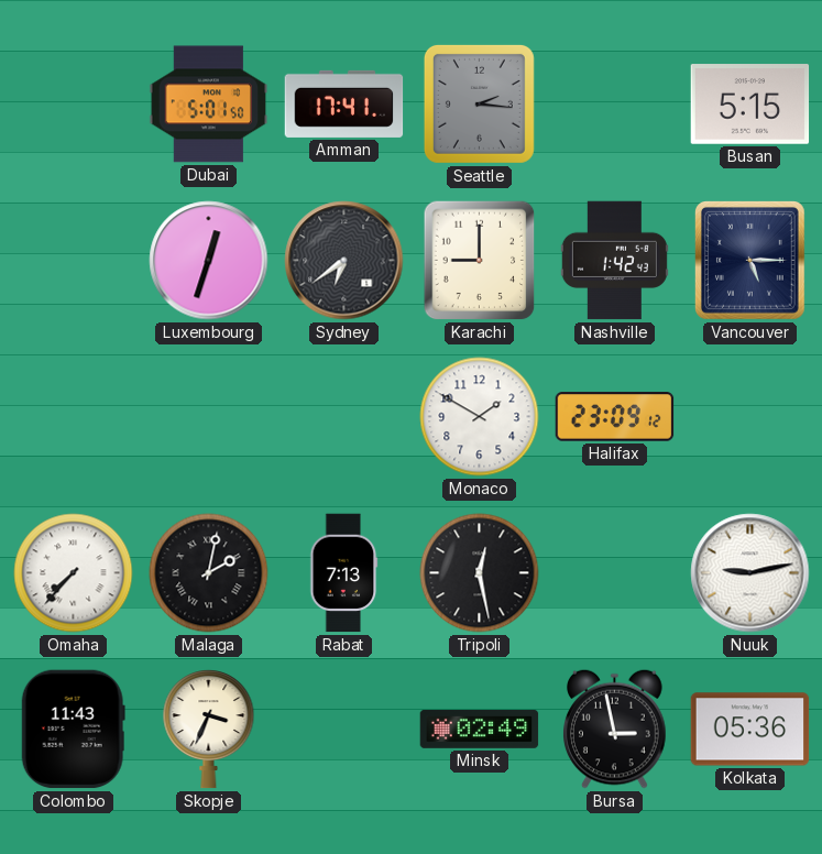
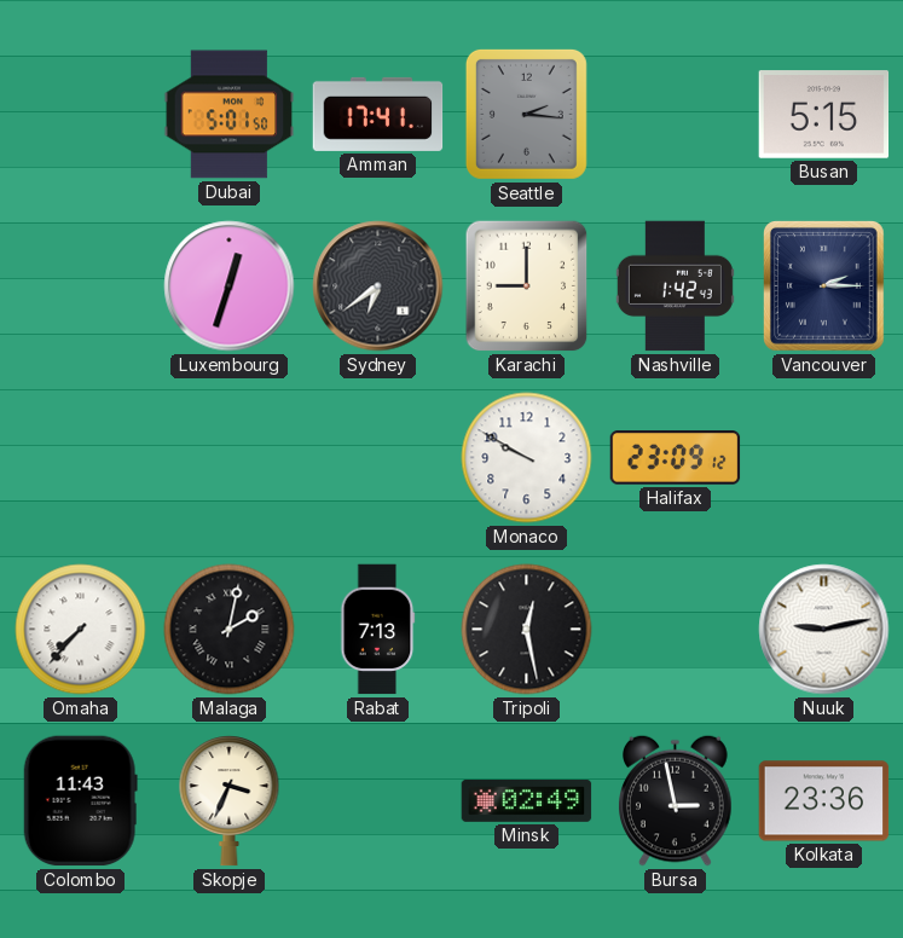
Vancouver: 5:15 -> 2:15
Monaco: 1:50 -> 9:50
Kolkata: 05:36 -> 23:36
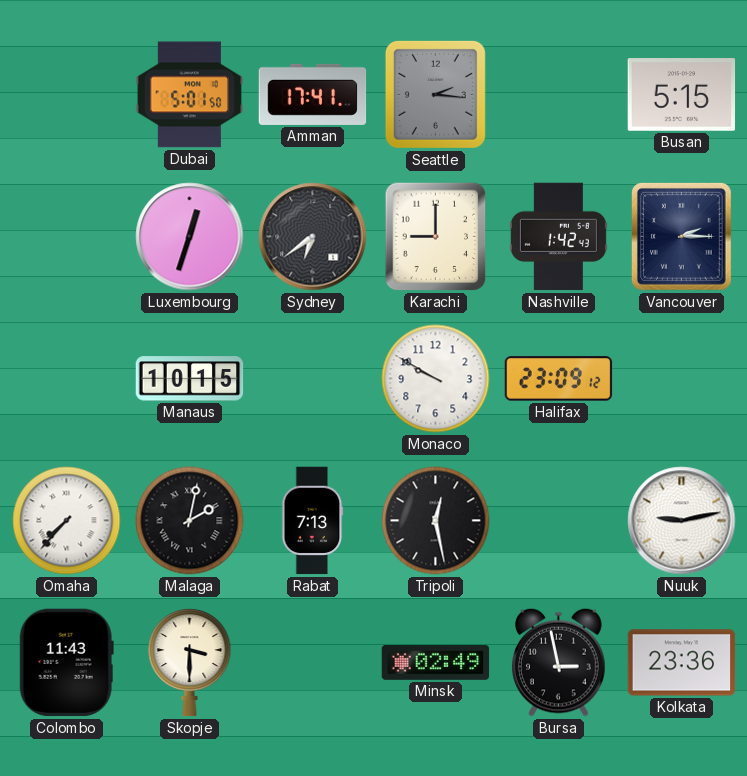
Manaus: none -> 10:15
Skopje: 3:34 -> 3:30
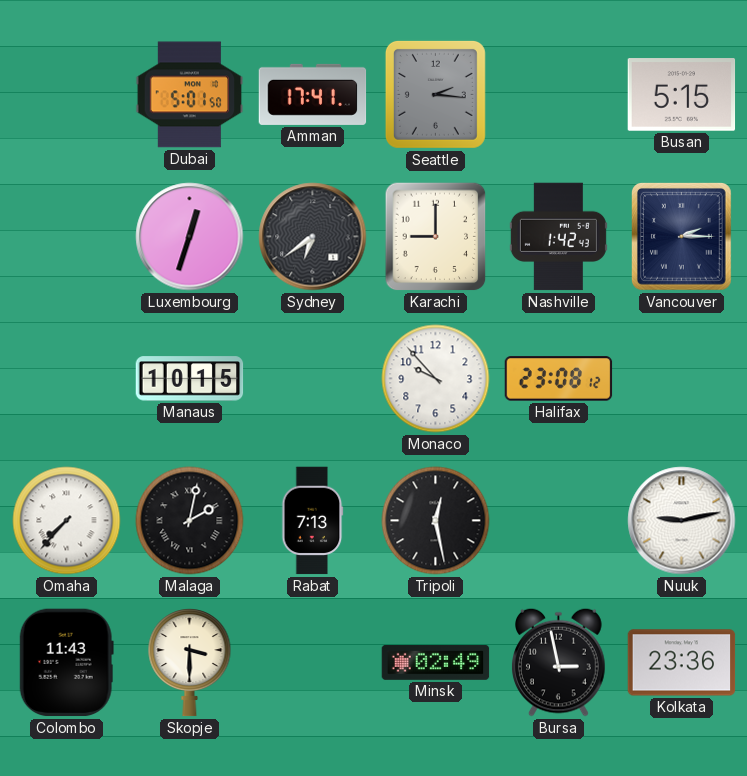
Monaco: 9:50 -> 9:53
Halifax: 23:09 -> 23:08
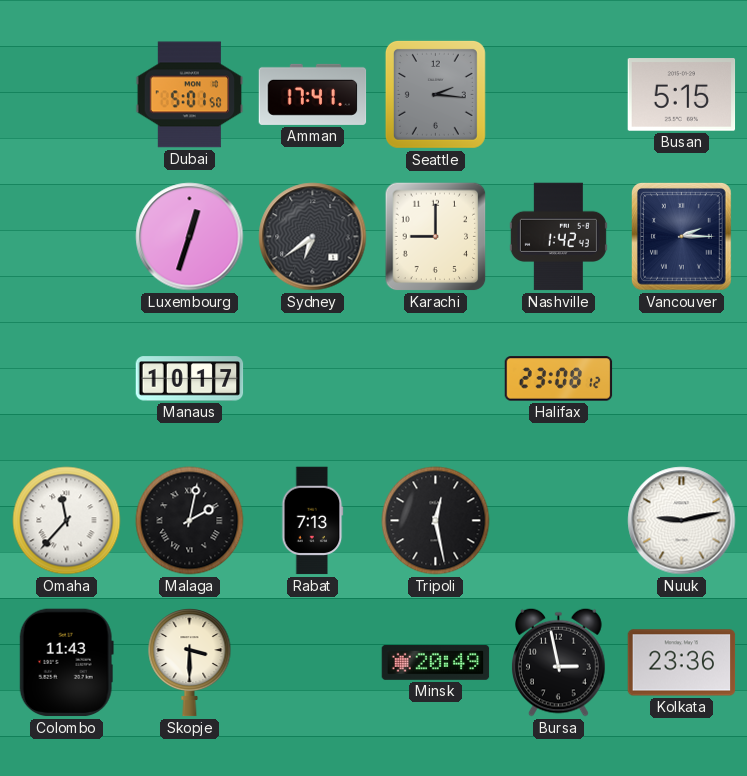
Manaus: 10:15 -> 10:17
Monaco: 9:53 -> none
Omaha: 7:37 -> 11:37
Minsk: 02:49 -> 20:49
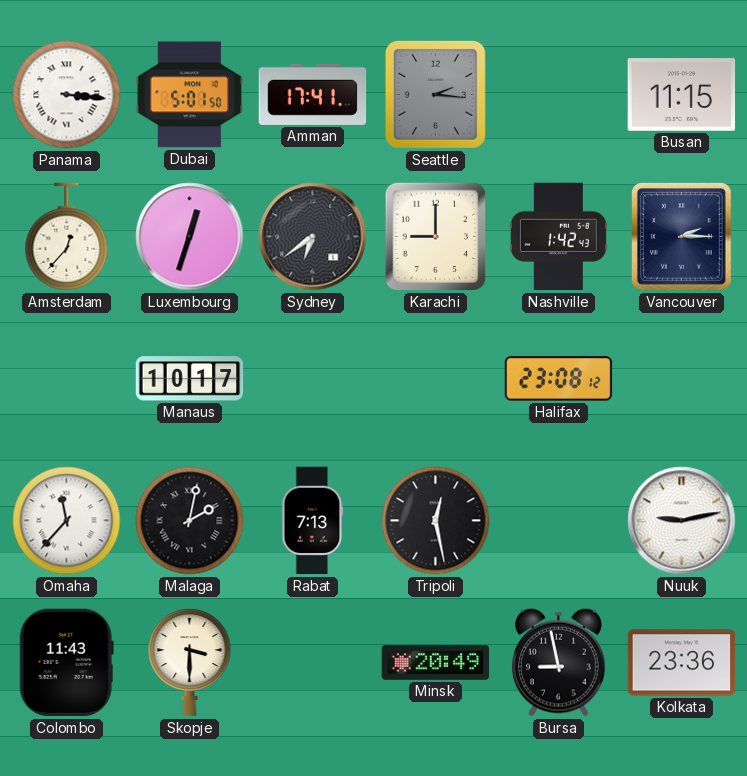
Panama: none -> 3:16
Busan: 5:15 -> 11:15
Amsterdam: none -> 12:37
Bursa: 2:58 -> 8:58
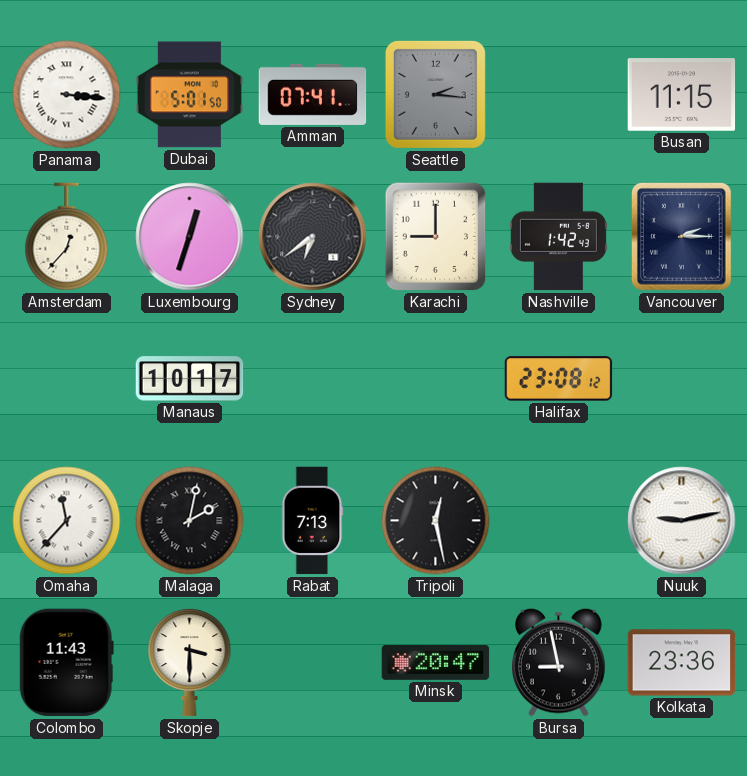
Amman: 17:41 -> 07:41
Minsk: 20:49 -> 20:47
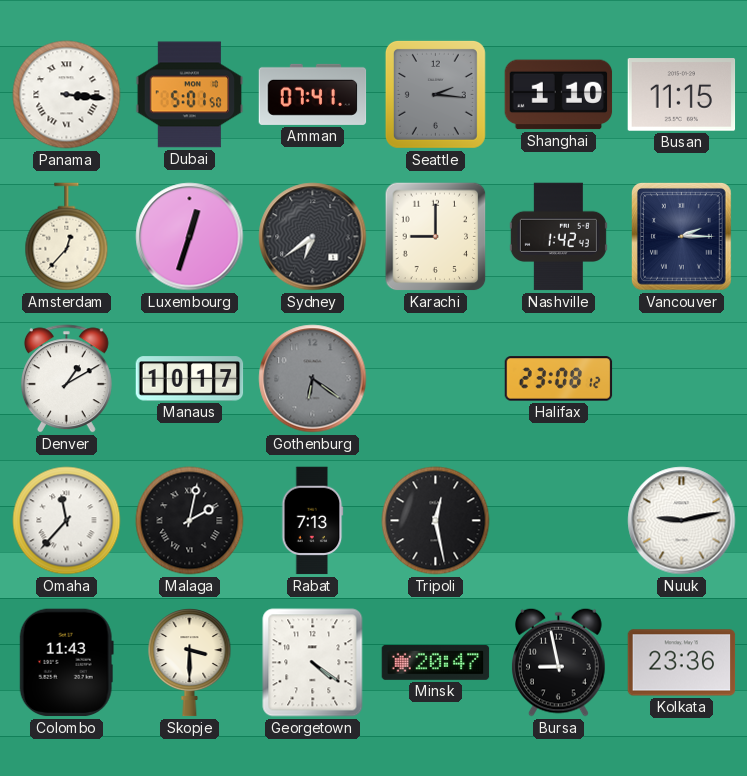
Shanghai: none -> 1:10
Denver: none -> 1:10
Gothenburg: none -> 6:21
Georgetown: none -> 4:21
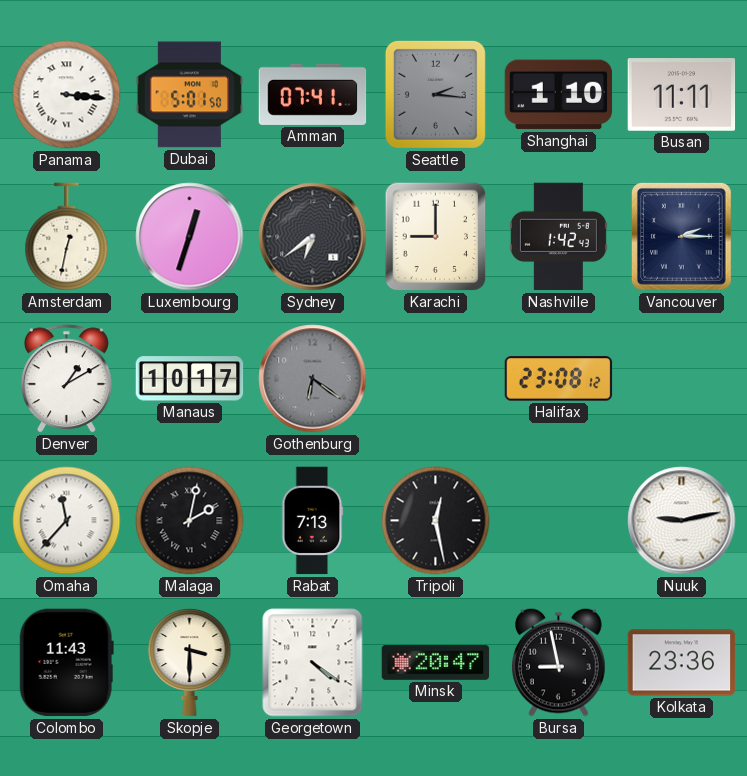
Busan: 11:15 -> 11:11
Amsterdam: 12:37 -> 12:32
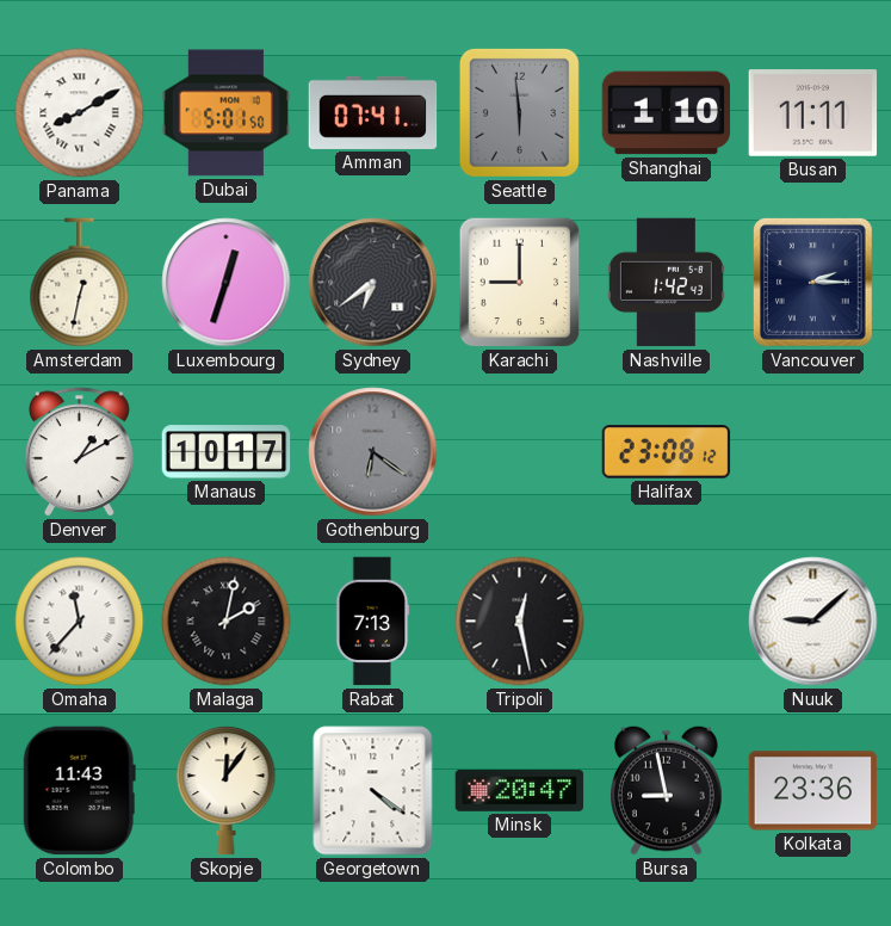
Panama: 3:16 -> 8:10
Seattle: 2:16 -> 5:59
Nuuk: 9:13 -> 9:08
Skopje: 3:30 -> 12:06
